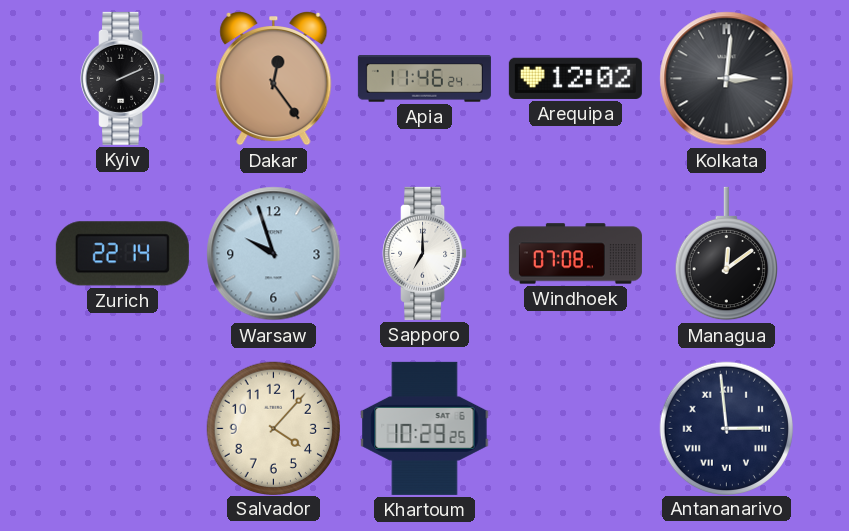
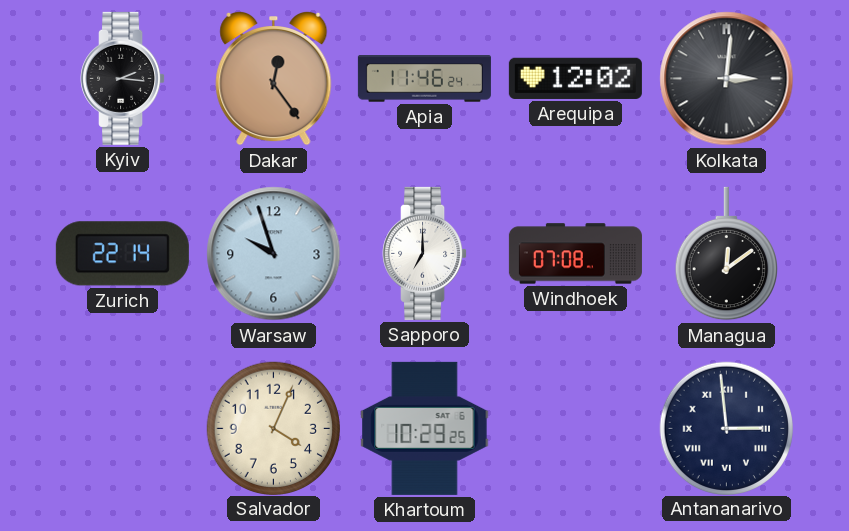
Kyiv: 2:11 -> 2:16
Salvador: 4:07 -> 4:04
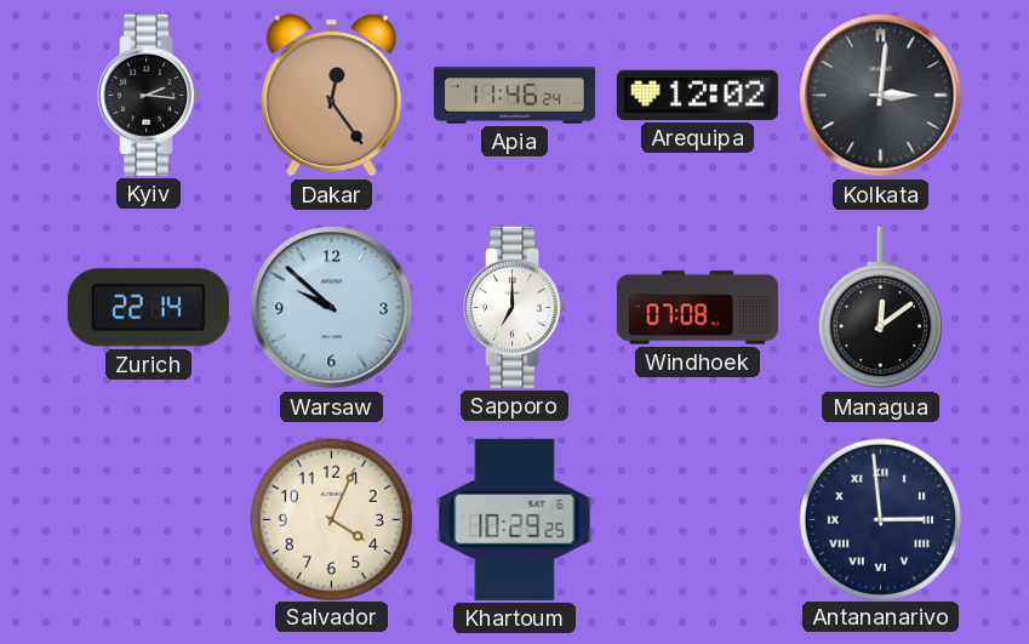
Warsaw: 9:57 -> 9:52
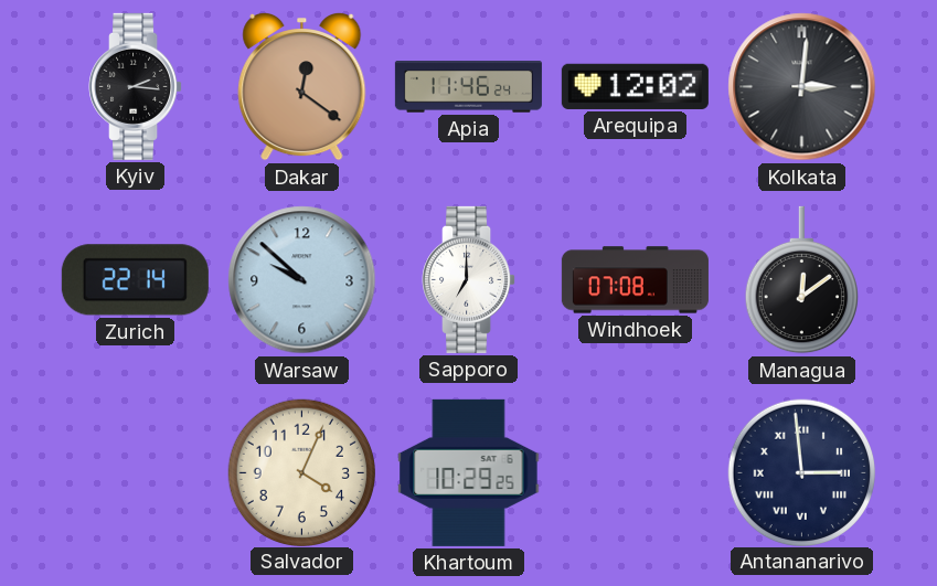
Dakar: 12:24 -> 12:21
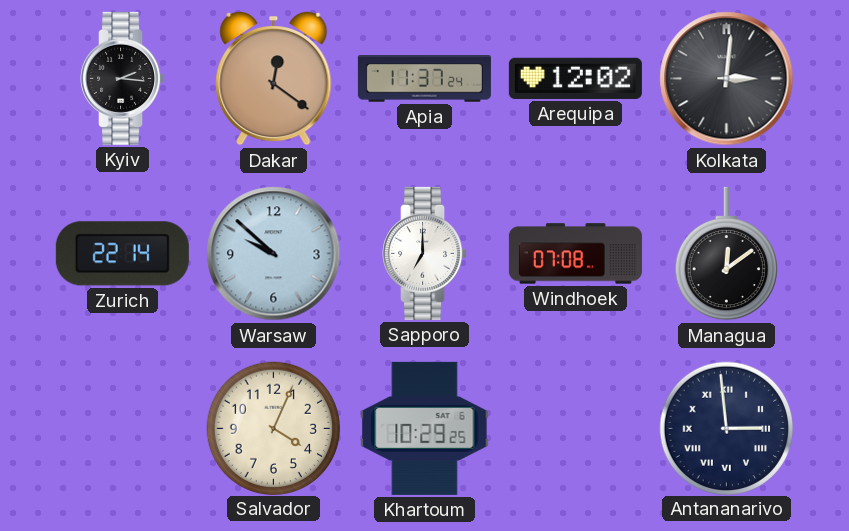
Apia: 11:46 -> 11:37
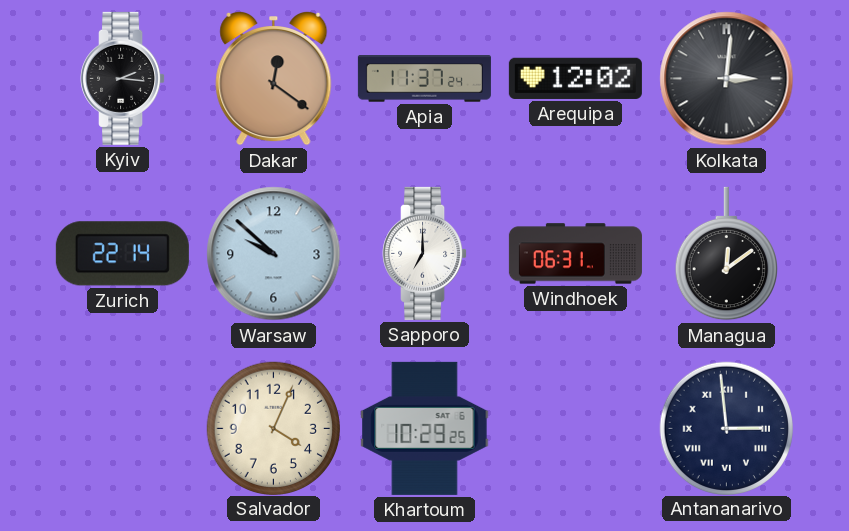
Windhoek: 07:08 -> 06:31
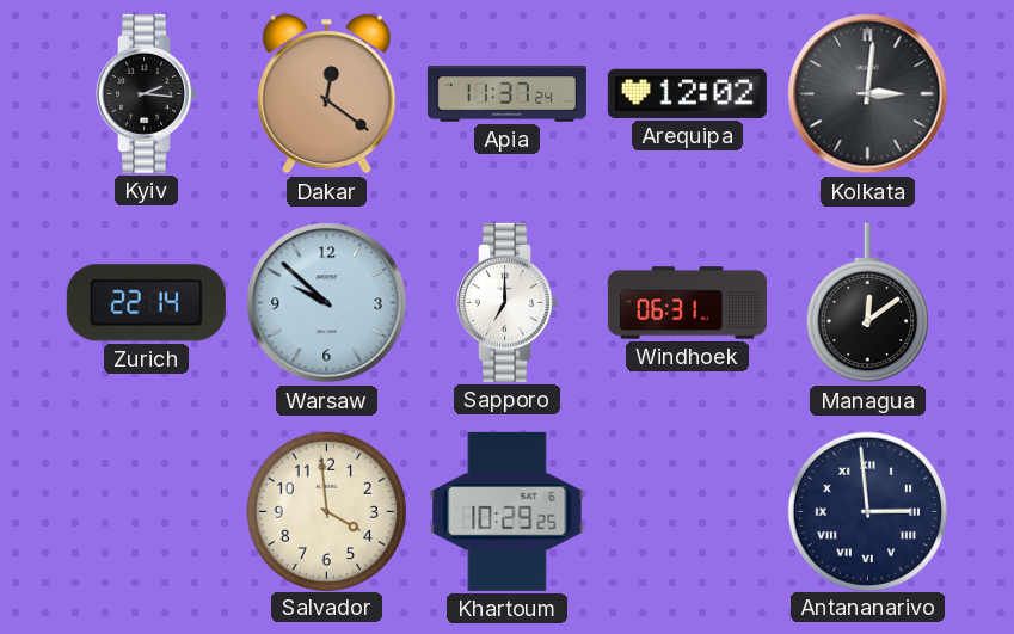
Salvador: 4:04 -> 3:59
